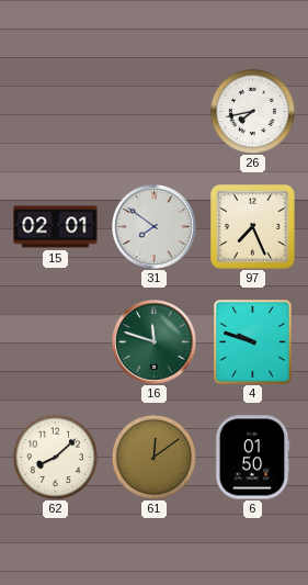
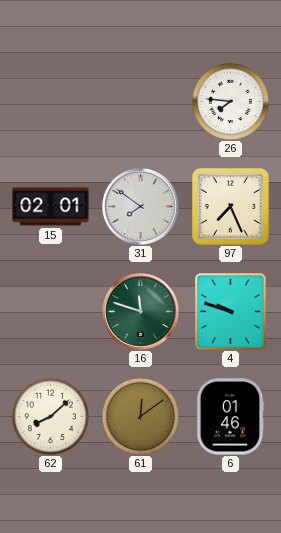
26: 7:43 -> 7:46
6: 01:50 -> 01:46
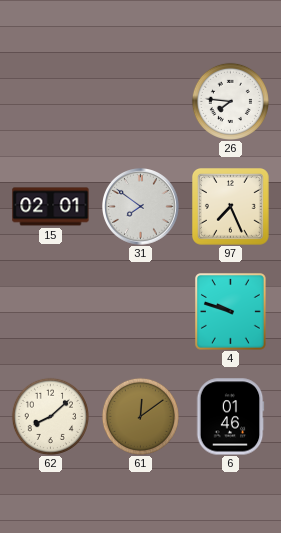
16: 11:48 -> none
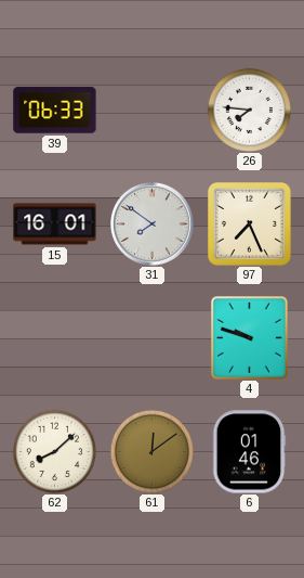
39: none -> 06:33
15: 02:01 -> 16:01
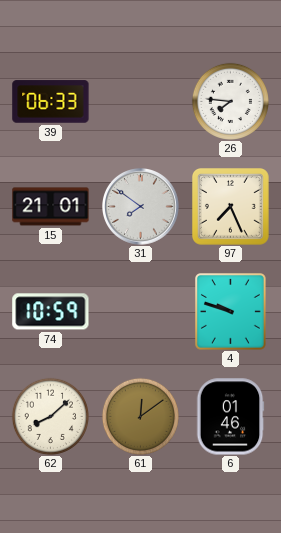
15: 16:01 -> 21:01
74: none -> 10:59
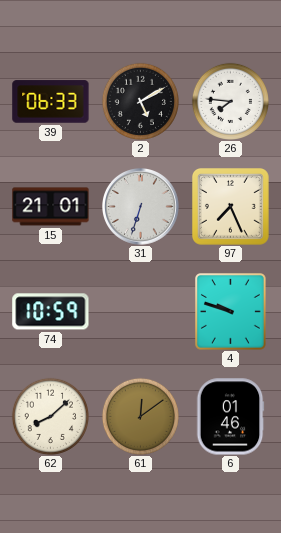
2: none -> 5:10
31: 7:51 -> 6:33
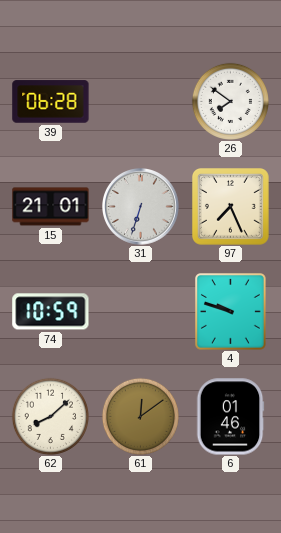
39: 06:33 -> 06:28
2: 5:10 -> none
26: 7:46 -> 7:51
